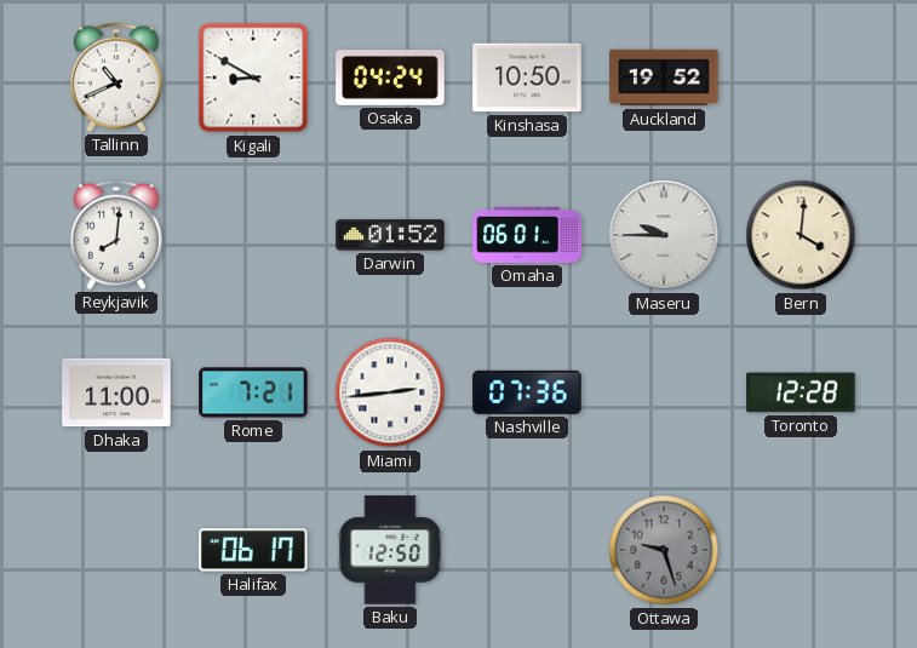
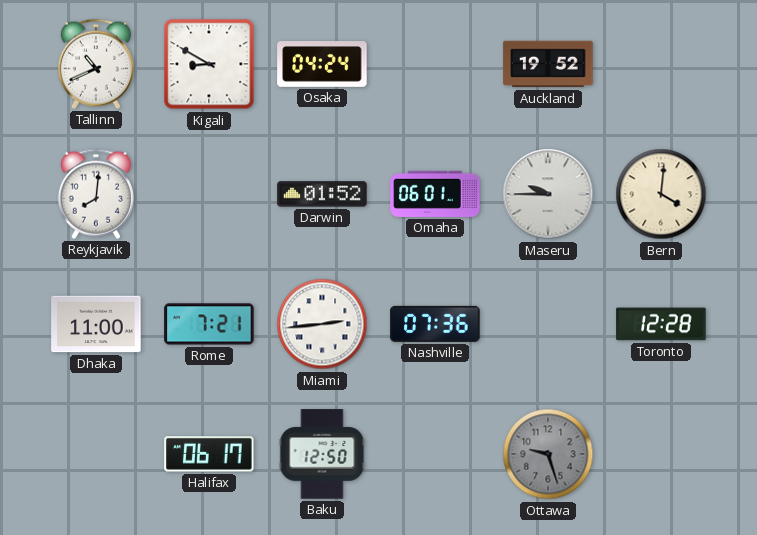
Kinshasa: 10:50 -> none
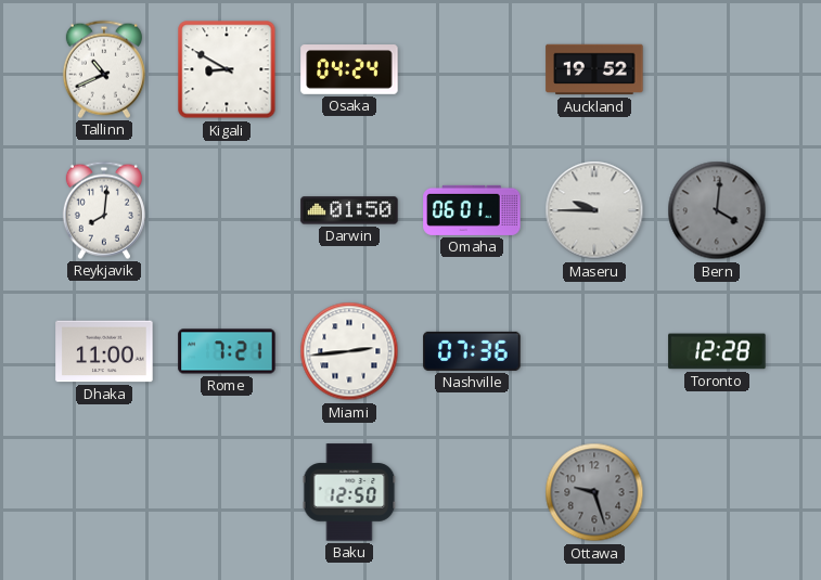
Darwin: 01:52 -> 01:50
Bern dial: cream -> grey
Halifax: 06:17 -> none
